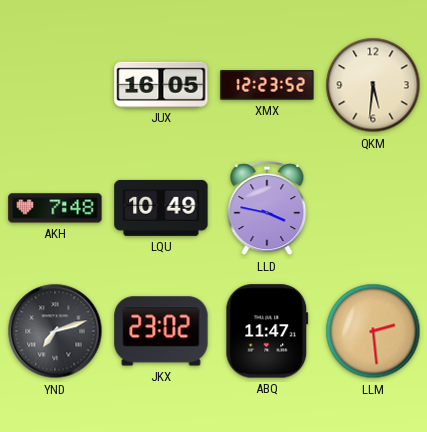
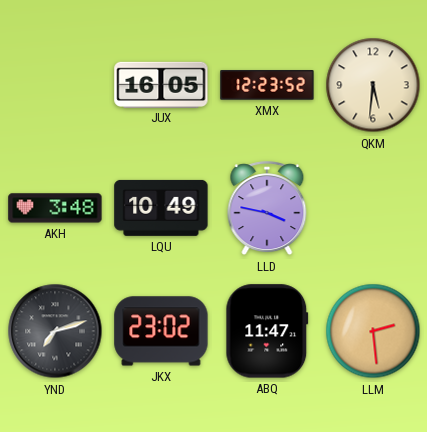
AKH: 7:48 -> 3:48
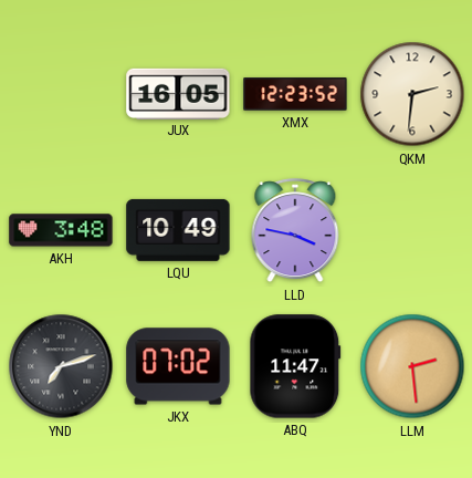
QKM: 5:31 -> 2:31
JKX: 23:02 -> 07:02
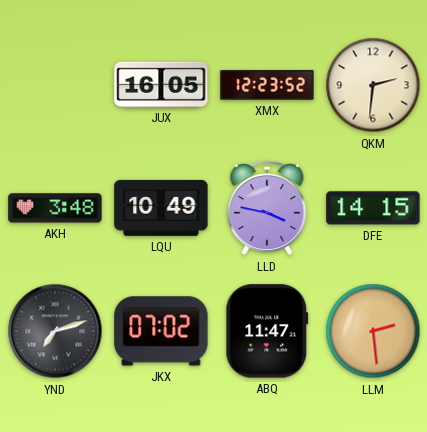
DFE: none -> 14:15
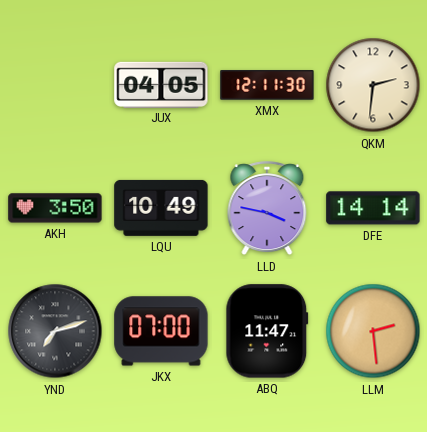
JUX: 16:05 -> 04:05
XMX: 12:23 -> 12:11
AKH: 3:48 -> 3:50
DFE: 14:15 -> 14:14
JKX: 07:02 -> 07:00
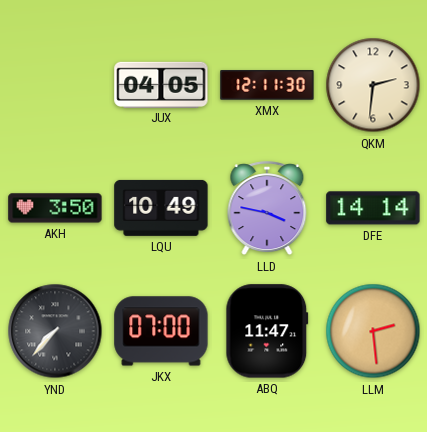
YND: 7:12 -> 7:37
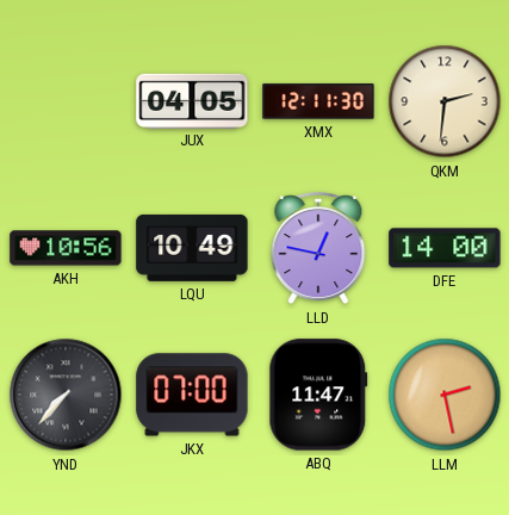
AKH: 3:50 -> 10:56
LLD: 3:47 -> 12:47
DFE: 14:14 -> 14:00
LLM: 2:29 -> 2:28
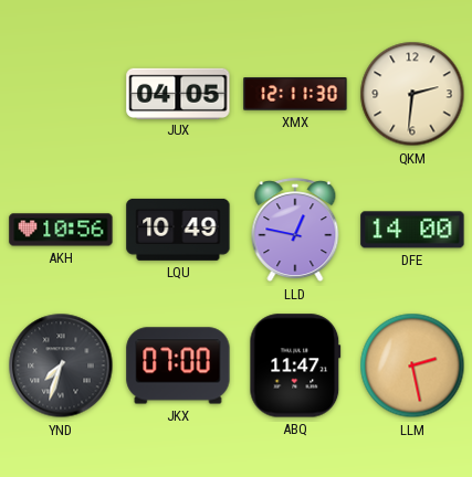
YND: 7:37 -> 7:33
